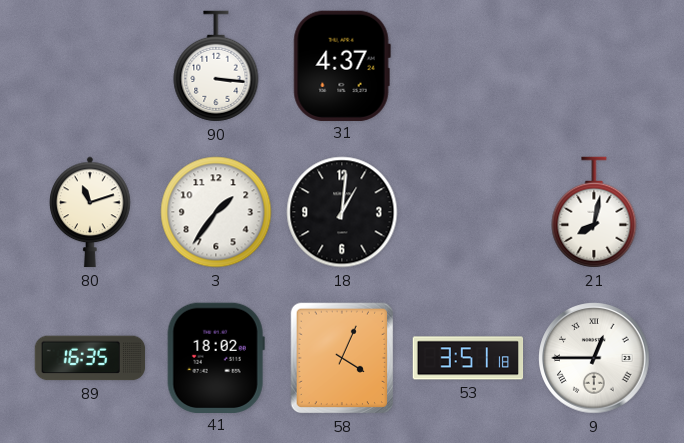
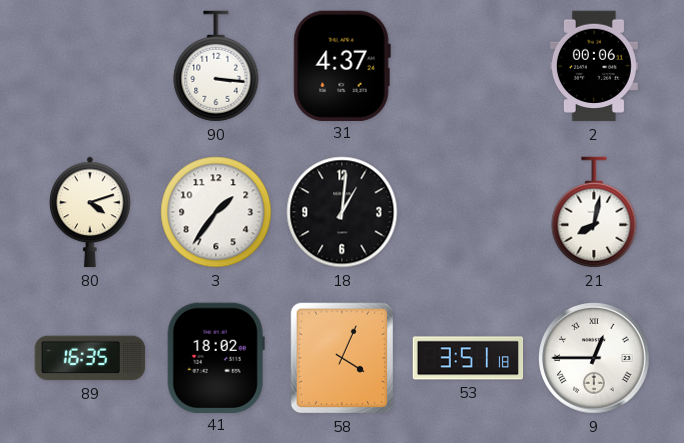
2: none -> 00:06
80: 11:12 -> 4:12
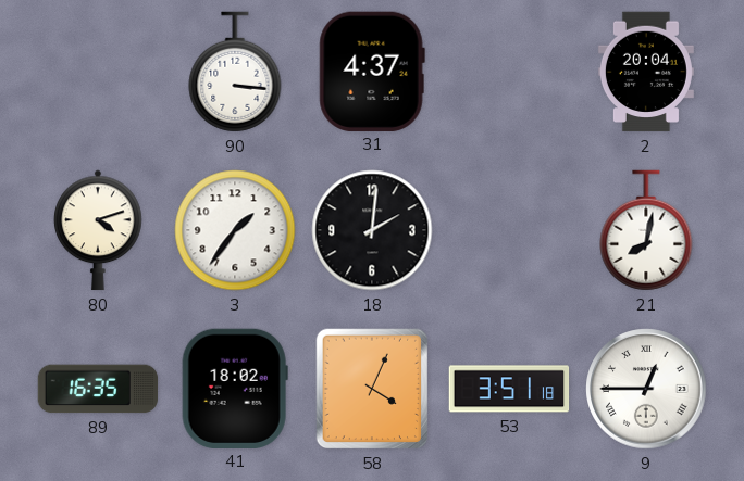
2: 00:06 -> 20:04
18: 1:01 -> 2:01
